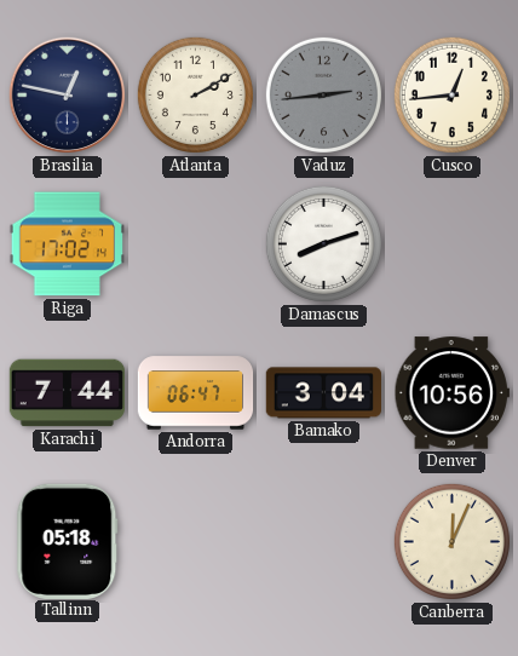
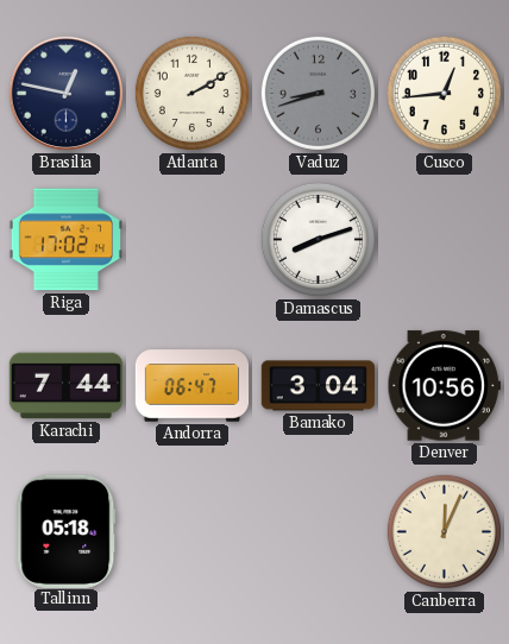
Vaduz: 2:44 -> 8:42
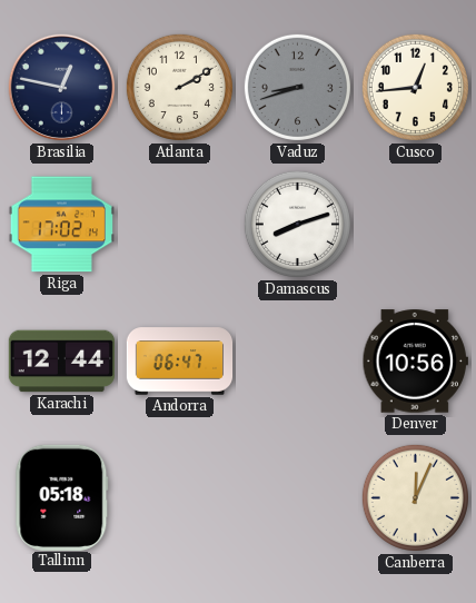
Karachi: 7:44 -> 12:44
Bamako: 3:04 -> none
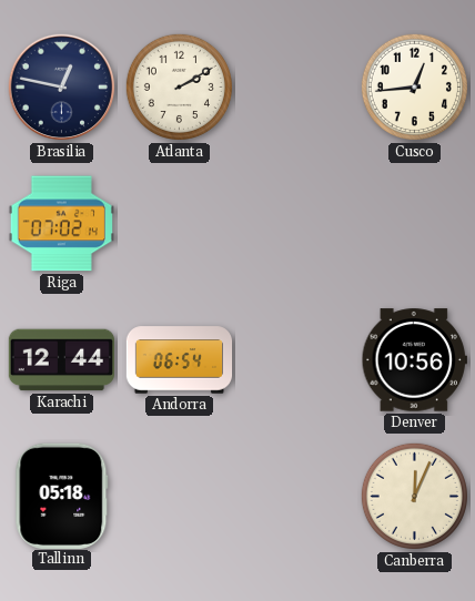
Vaduz: 8:42 -> none
Riga: 17:02 -> 07:02
Damascus: 8:12 -> none
Andorra: 06:47 -> 06:54
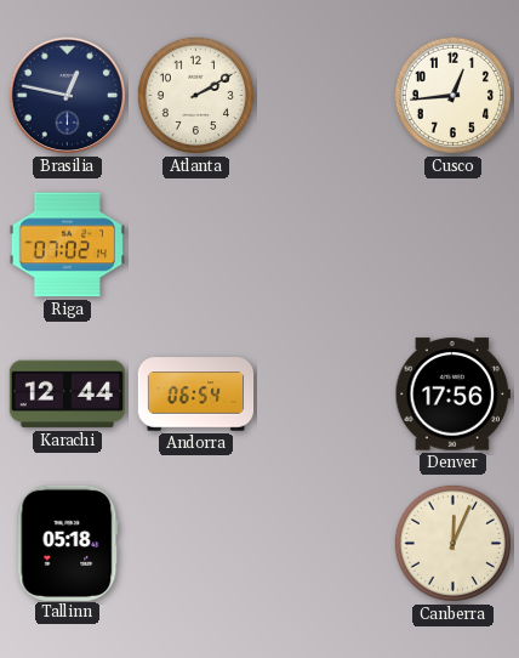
Denver: 10:56 -> 17:56
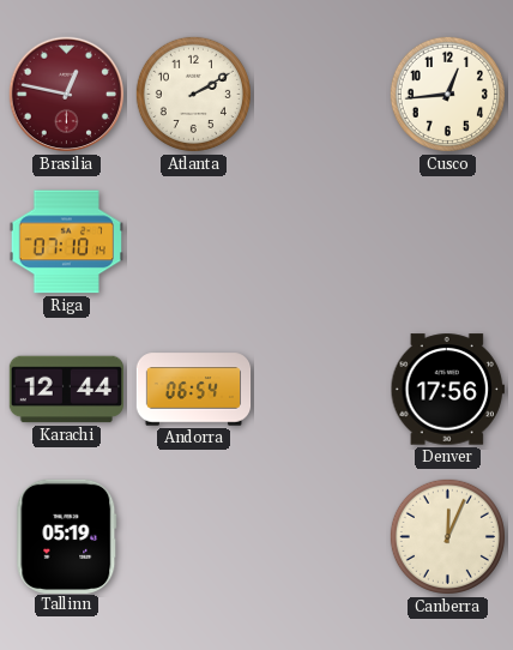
Brasilia dial: navy -> burgundy
Riga: 07:02 -> 07:10
Tallinn: 05:18 -> 05:19
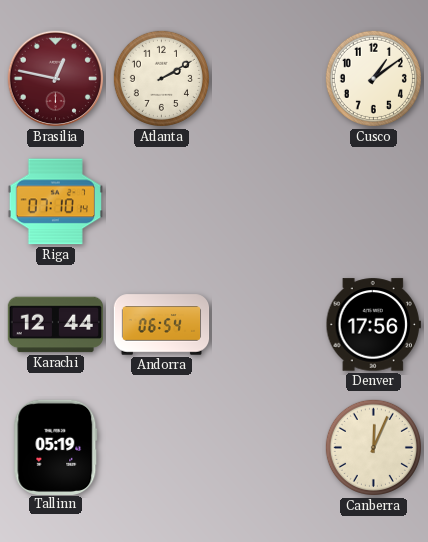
Cusco: 12:44 -> 1:09
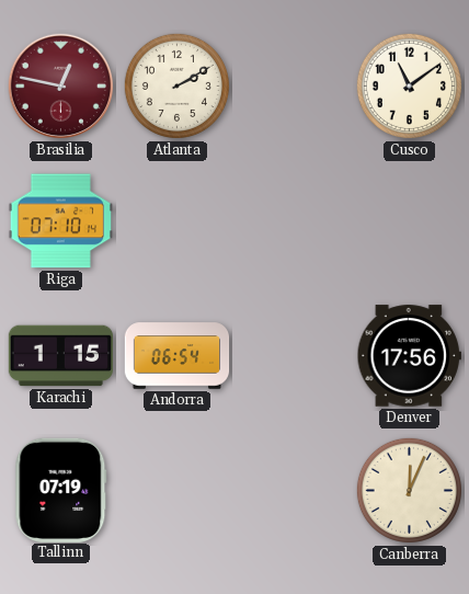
Cusco: 1:09 -> 11:09
Karachi: 12:44 -> 1:15
Tallinn: 05:19 -> 07:19
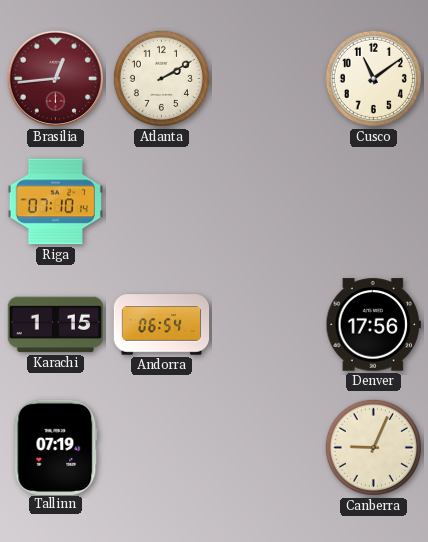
Brasilia: 12:47 -> 12:44
Canberra: 12:04 -> 9:04
